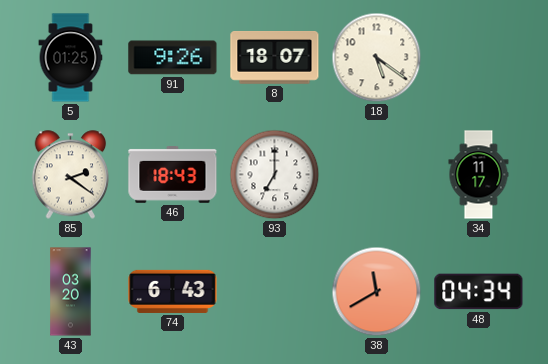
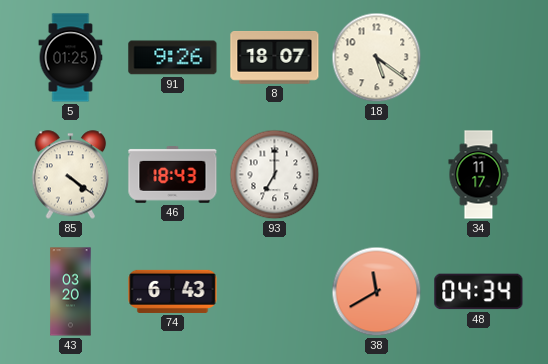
85: 2:21 -> 4:21
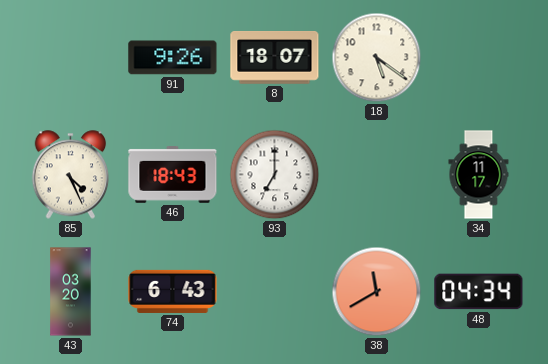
5: 01:25 -> none
85: 4:21 -> 4:26
